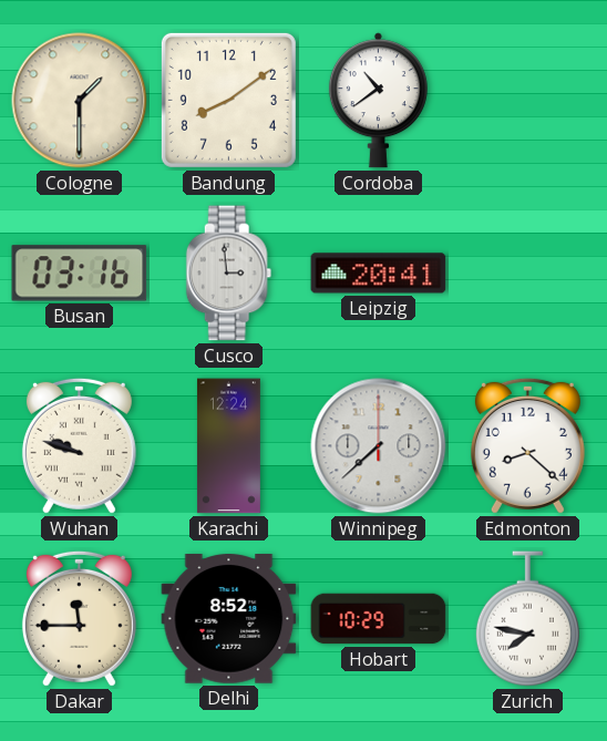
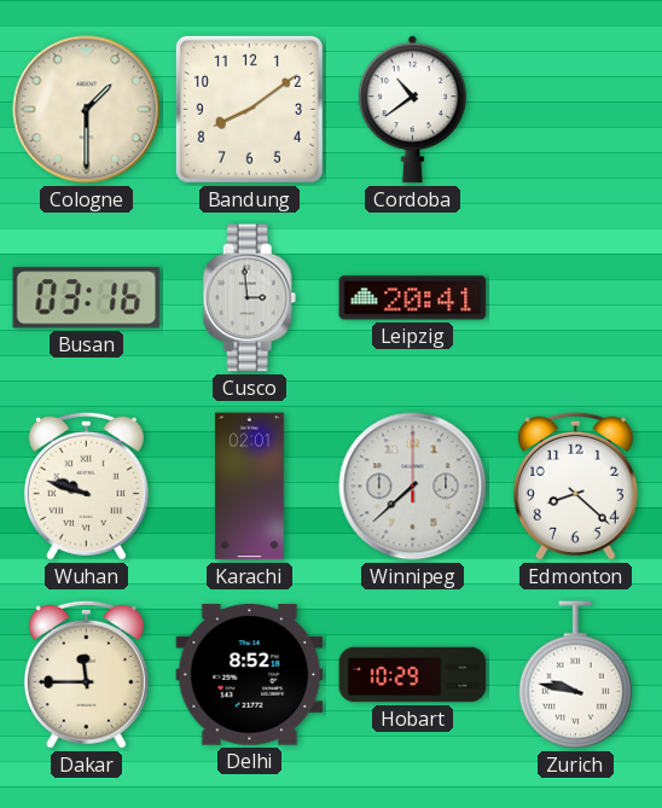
Karachi: 12:24 -> 02:01
Zurich: 7:47 -> 9:47
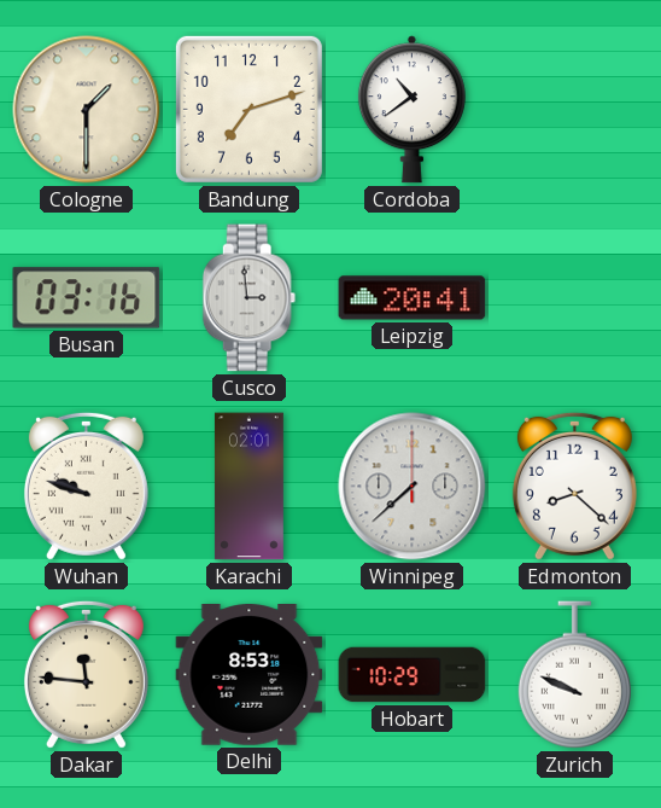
Bandung: 8:09 -> 7:12
Dakar: 11:45 -> 11:46
Delhi: 8:52 -> 8:53
Zurich: 9:47 -> 9:49
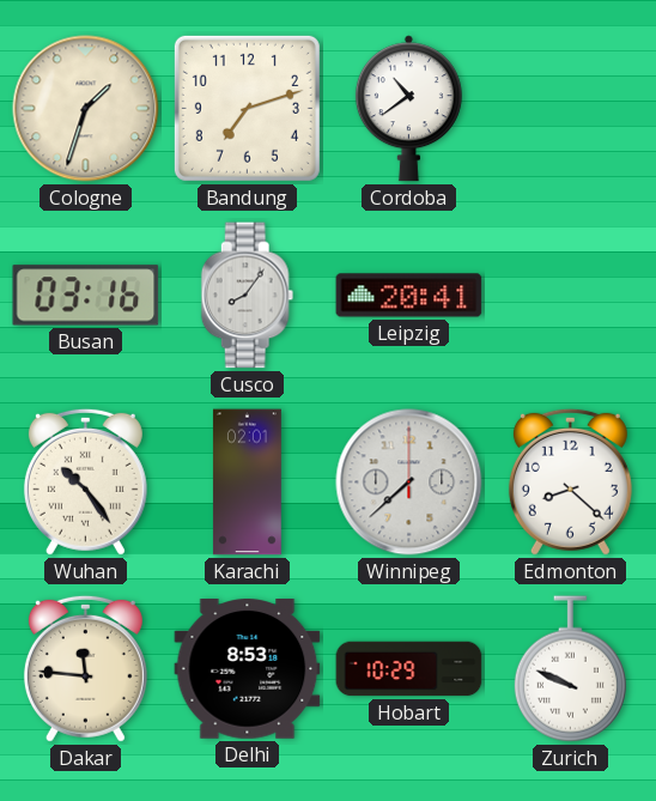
Cologne: 1:30 -> 1:33
Cusco: 2:59 -> 8:06
Wuhan: 9:48 -> 10:24
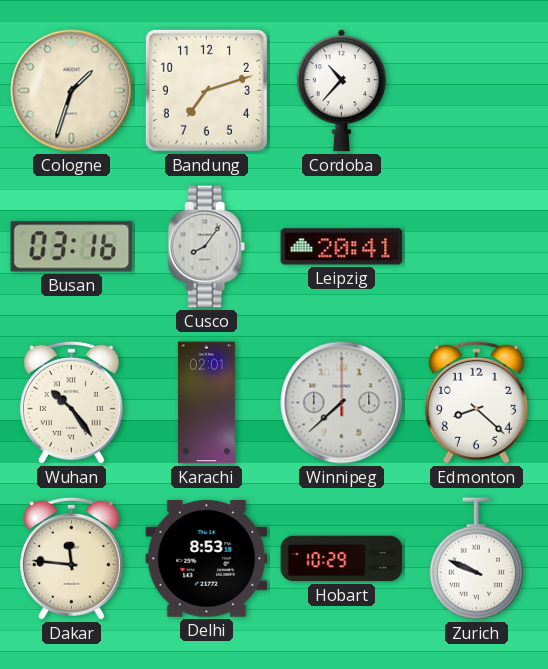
Cordoba: 10:39 -> 10:37
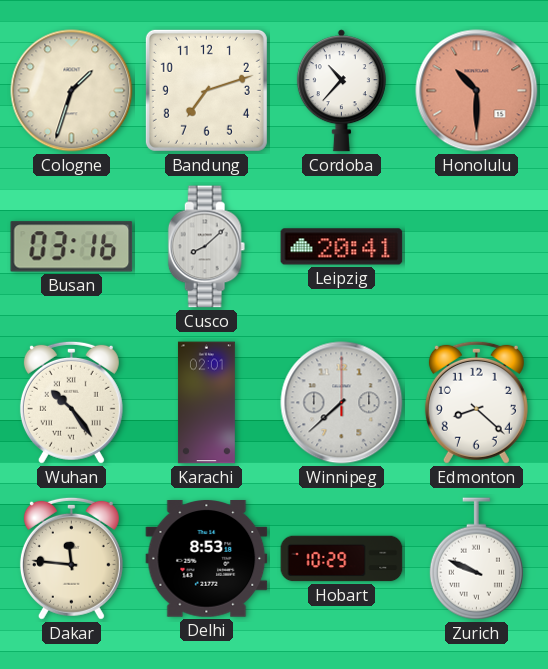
Honolulu: none -> 10:30
Cusco: 8:06 -> 8:08
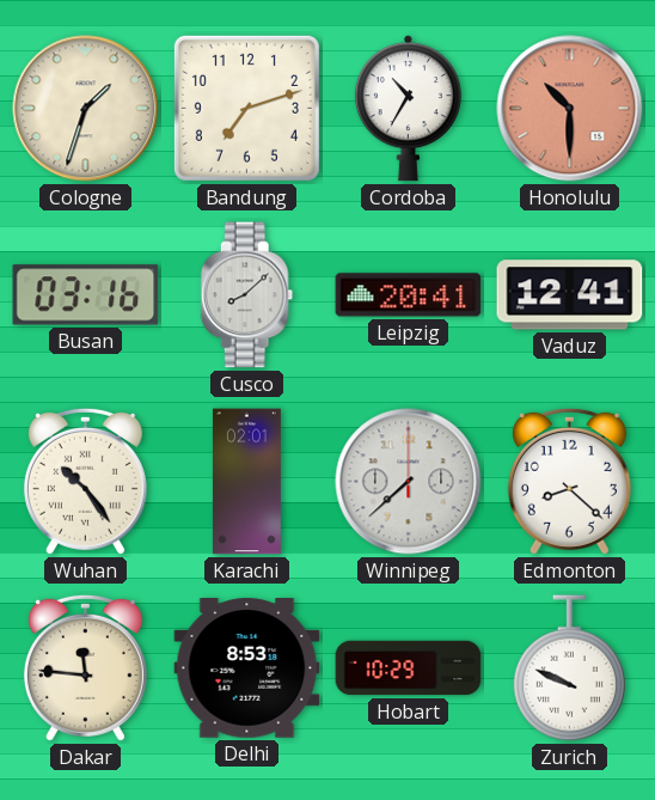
Cordoba: 10:37 -> 10:35
Vaduz: none -> 12:41
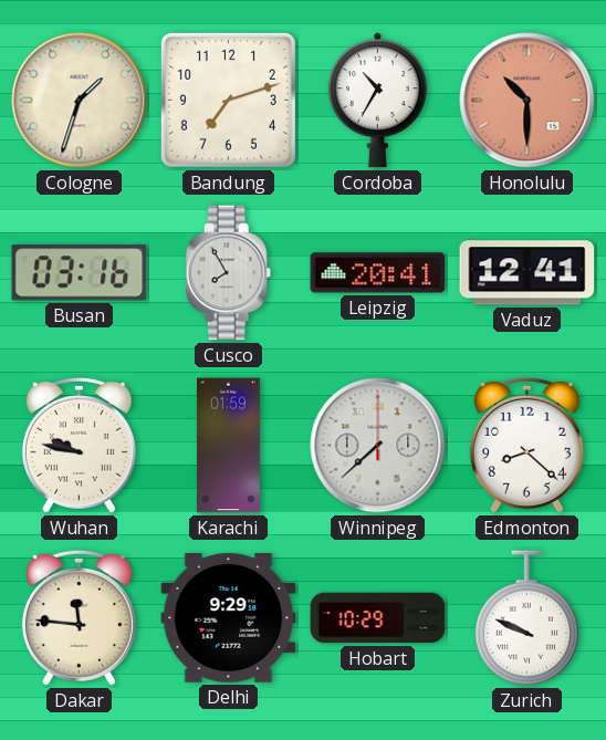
Cusco: 8:08 -> 7:55
Wuhan: 10:24 -> 9:47
Karachi: 02:01 -> 01:59
Delhi: 8:53 -> 9:29
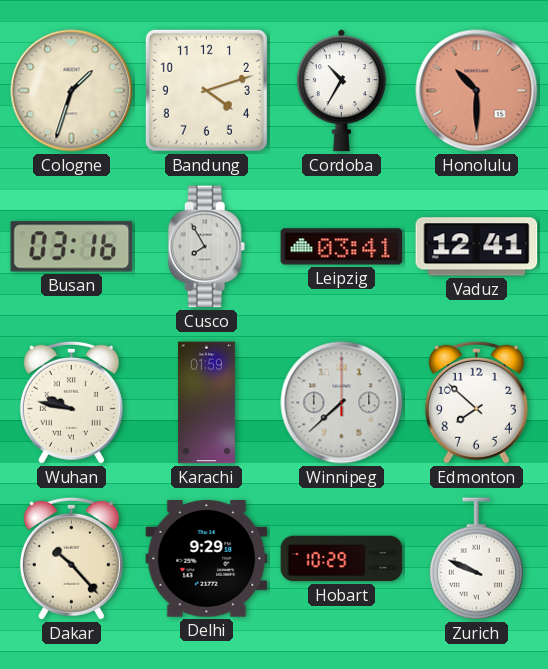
Bandung: 7:12 -> 4:12
Leipzig: 20:41 -> 03:41
Edmonton: 8:22 -> 7:52
Dakar: 11:46 -> 10:23
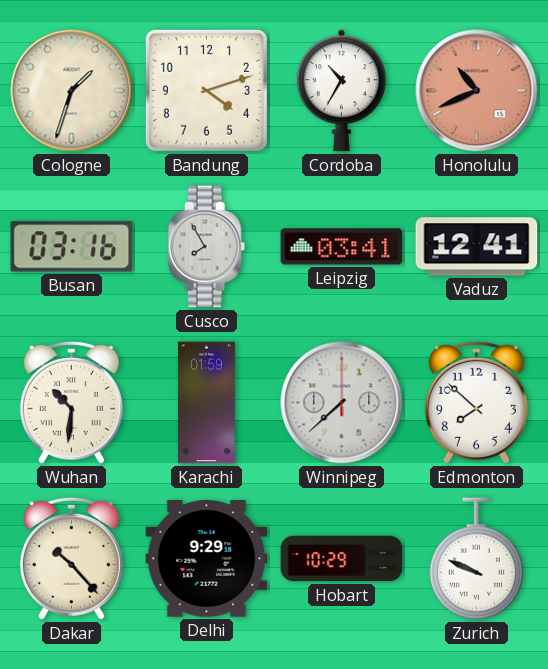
Honolulu: 10:30 -> 10:41
Wuhan: 9:47 -> 10:31
